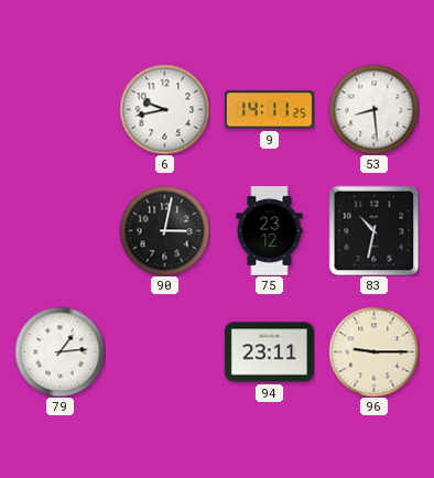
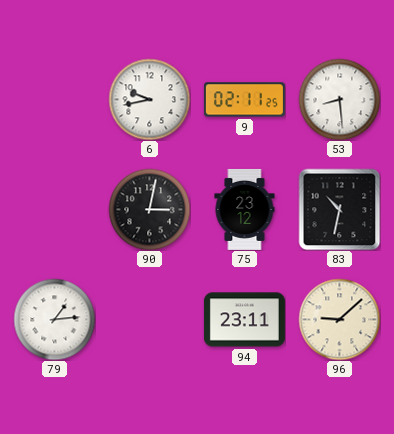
9: 14:11 -> 02:11
96: 9:15 -> 9:08
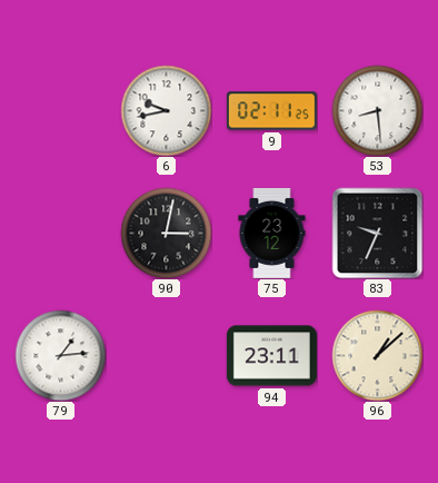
83: 10:32 -> 9:34
96: 9:08 -> 1:08
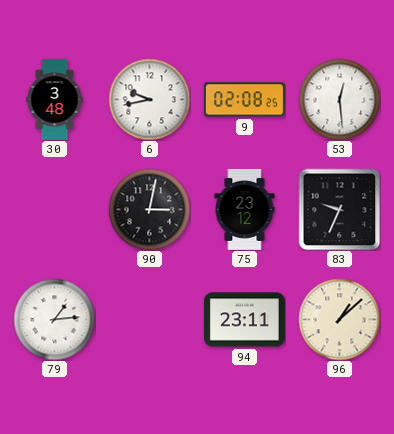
30: none -> 3:48
9: 02:11 -> 02:08
53: 8:29 -> 12:29
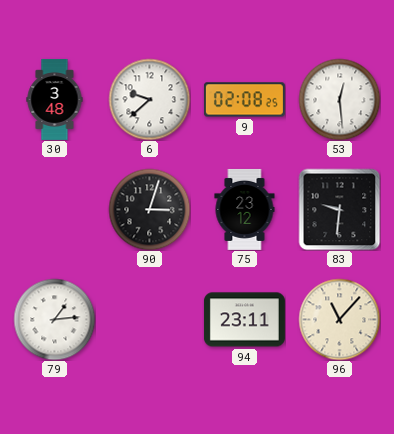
6: 9:43 -> 9:38
90: 3:02 -> 3:03
83: 9:34 -> 9:31
96: 1:08 -> 11:07
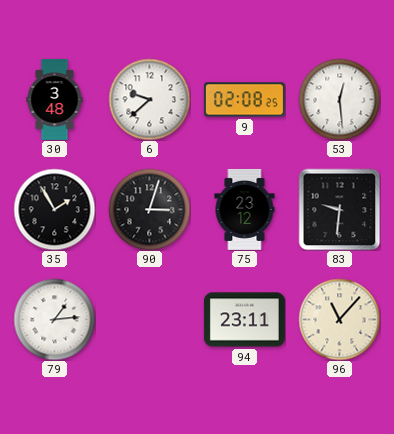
35: none -> 1:55
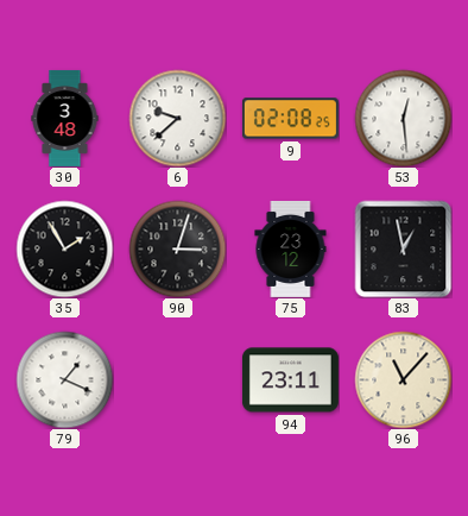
83: 9:31 -> 12:58
79: 1:14 -> 1:19
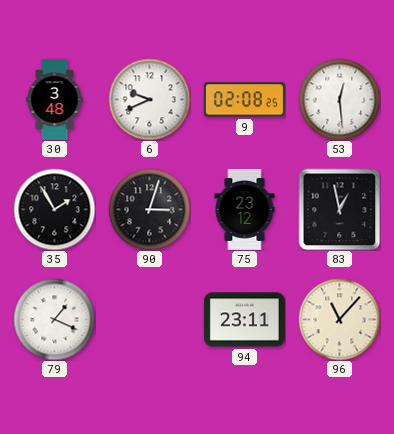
6: 9:38 -> 9:41
